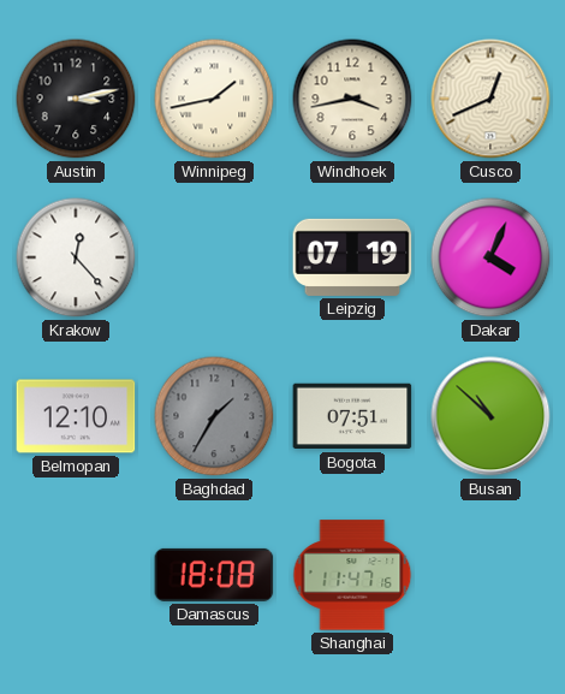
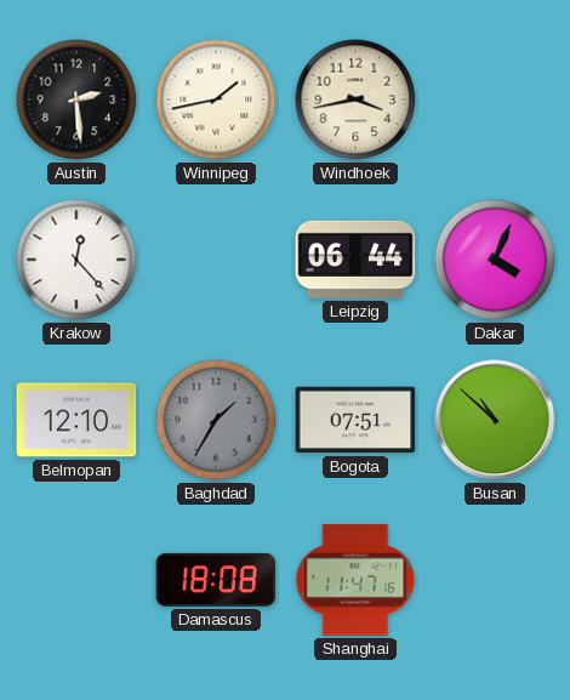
Austin: 3:13 -> 2:29
Cusco: 12:41 -> none
Leipzig: 07:19 -> 06:44
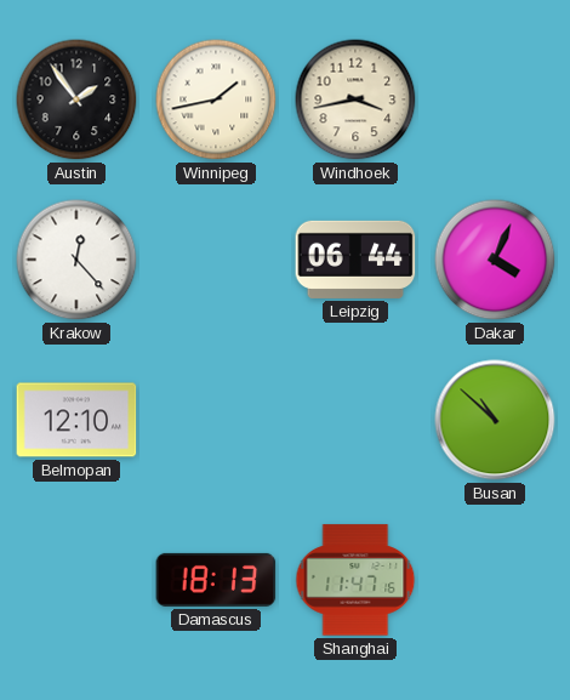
Austin: 2:29 -> 1:54
Baghdad: 1:35 -> none
Bogota: 07:51 -> none
Damascus: 18:08 -> 18:13
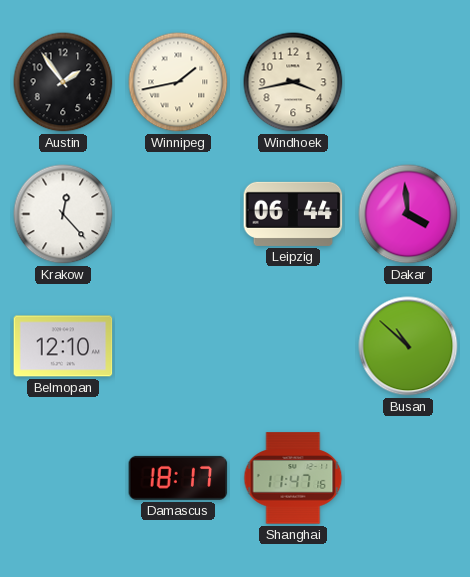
Dakar: 4:04 -> 3:59
Damascus: 18:13 -> 18:17
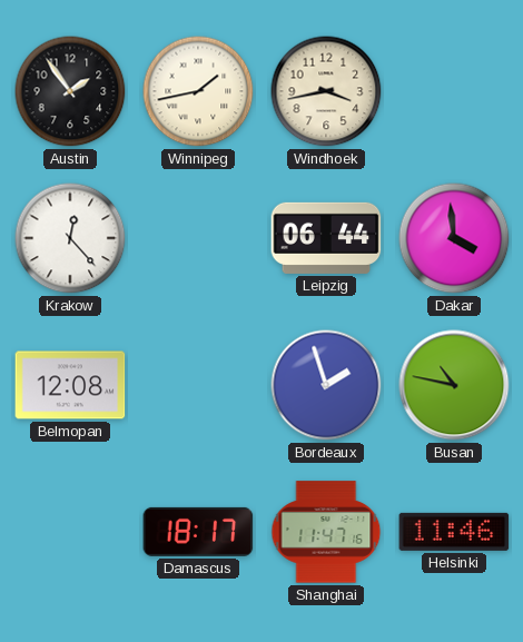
Belmopan: 12:10 -> 12:08
Bordeaux: none -> 1:57
Busan: 10:52 -> 10:47
Helsinki: none -> 11:46
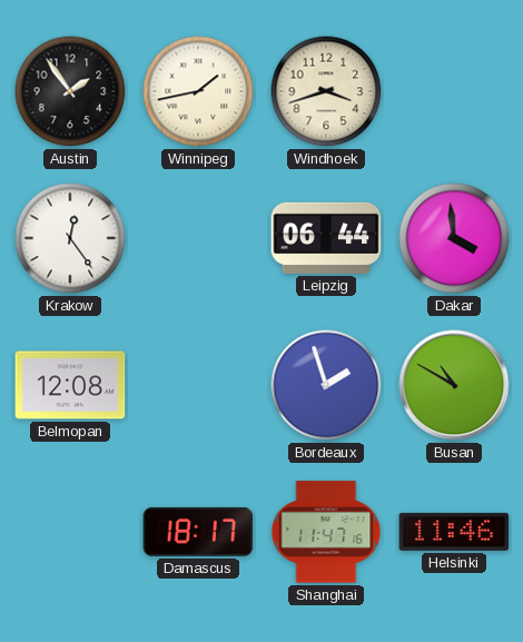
Windhoek: 3:43 -> 3:42
Krakow: 12:23 -> 12:24
Busan: 10:47 -> 10:50
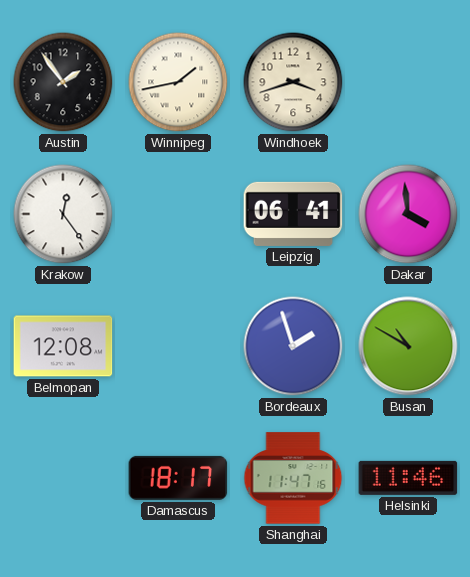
Leipzig: 06:44 -> 06:41
